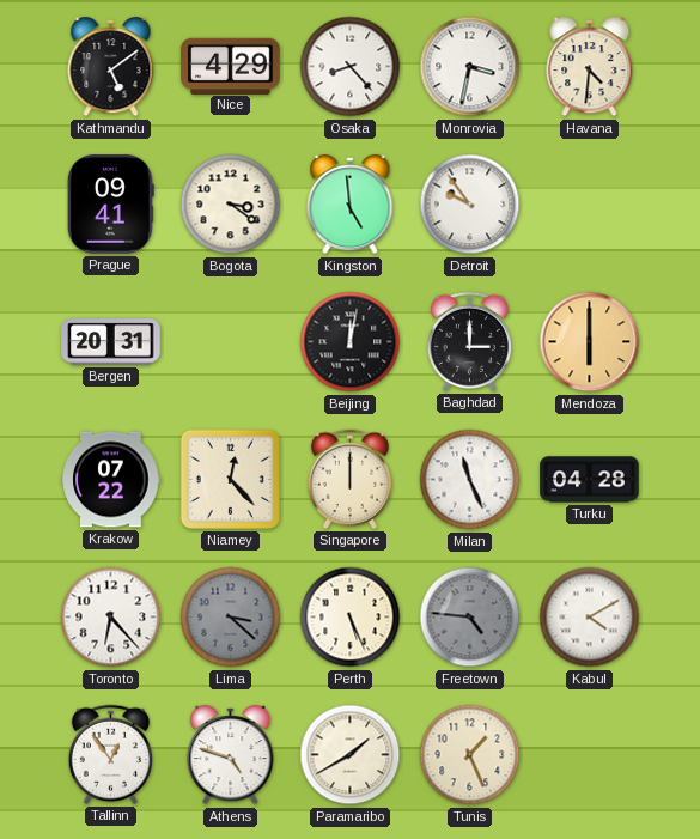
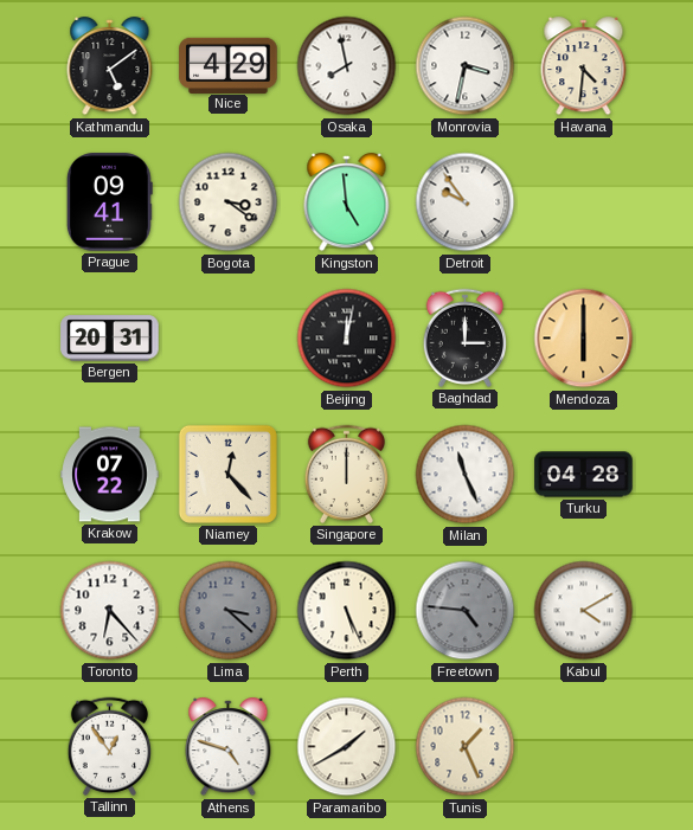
Osaka: 8:23 -> 7:58
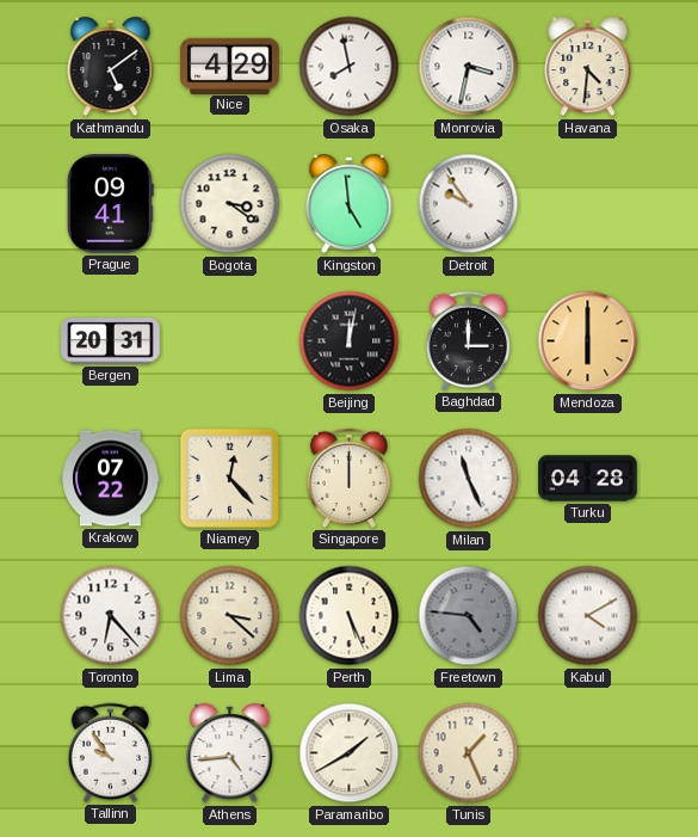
Lima dial: grey -> cream
Tallinn: 12:54 -> 9:54
Athens: 4:48 -> 4:44
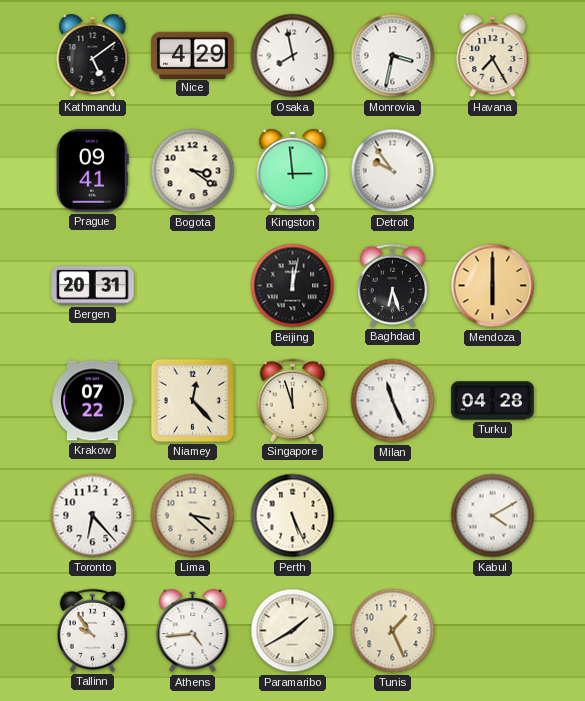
Havana: 4:31 -> 7:25
Kingston: 4:59 -> 2:59
Baghdad: 3:00 -> 6:27
Singapore: 12:00 -> 11:57
Freetown: 4:46 -> none
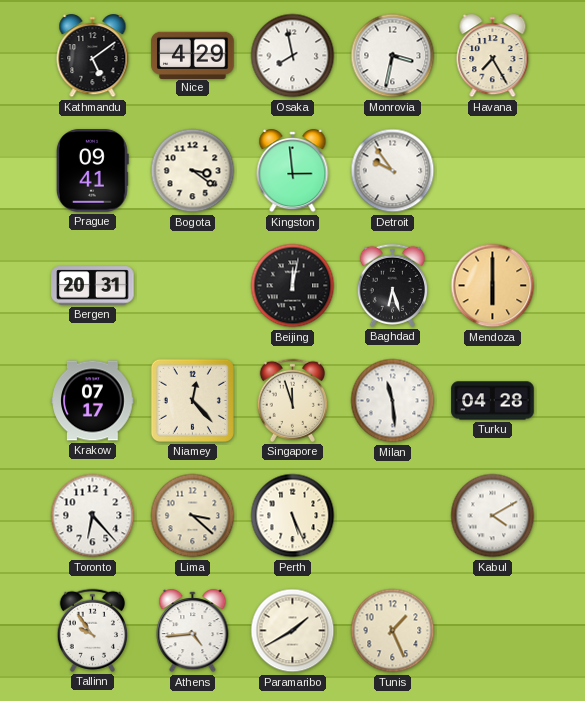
Krakow: 07:22 -> 07:17
Milan: 11:26 -> 11:29
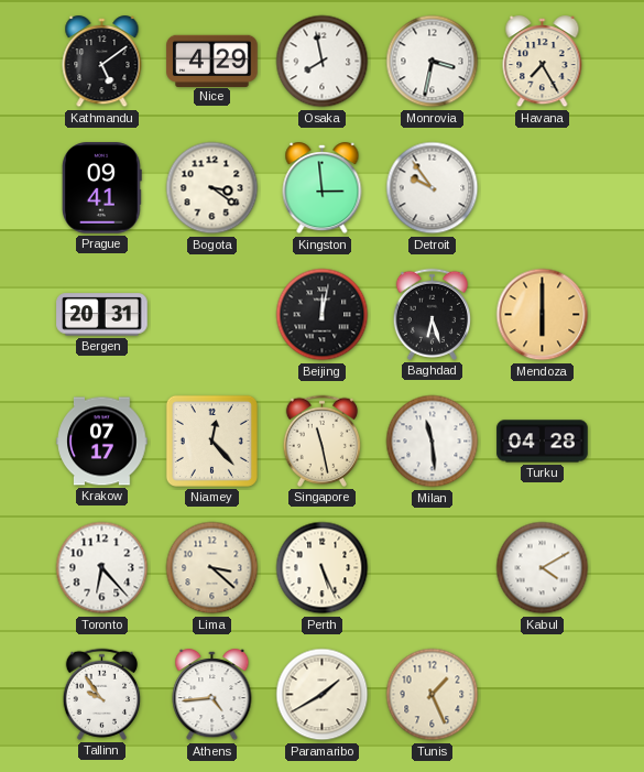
Singapore: 11:57 -> 11:28
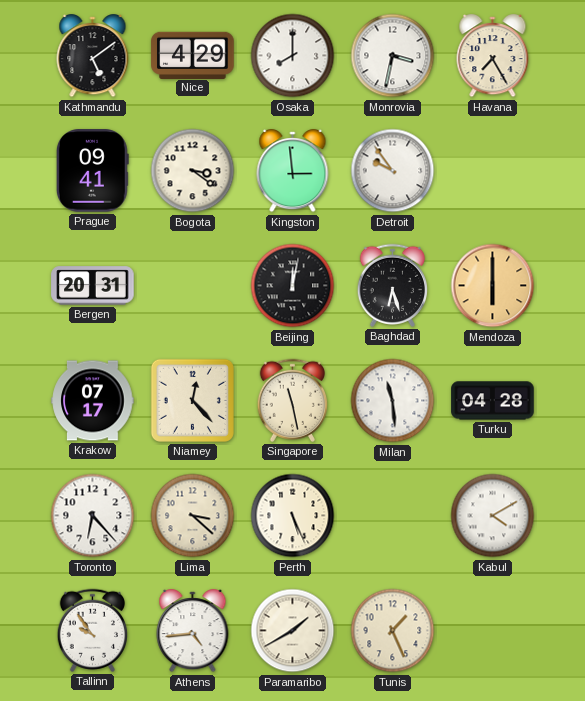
Osaka: 7:58 -> 8:00
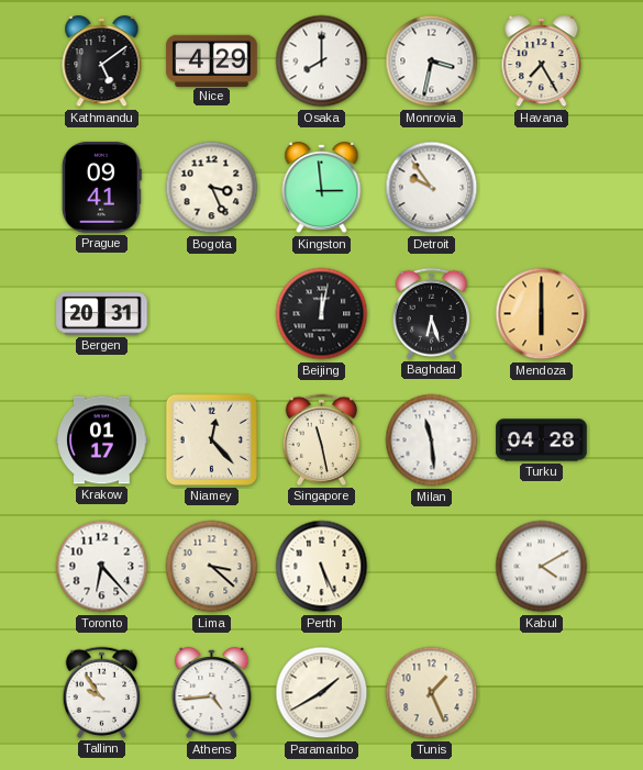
Bogota: 3:21 -> 3:26
Krakow: 07:17 -> 01:17
